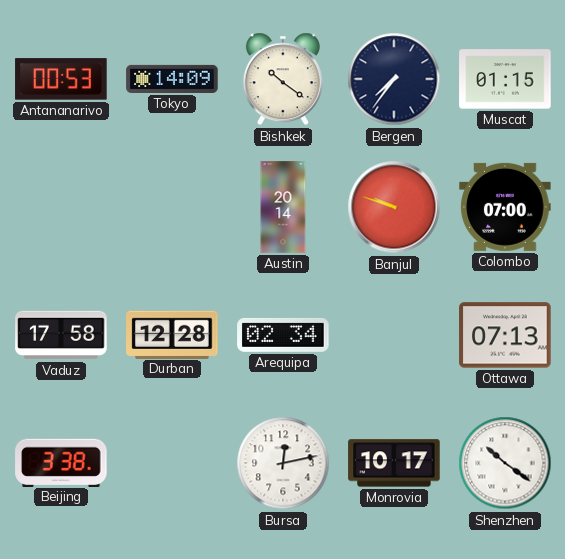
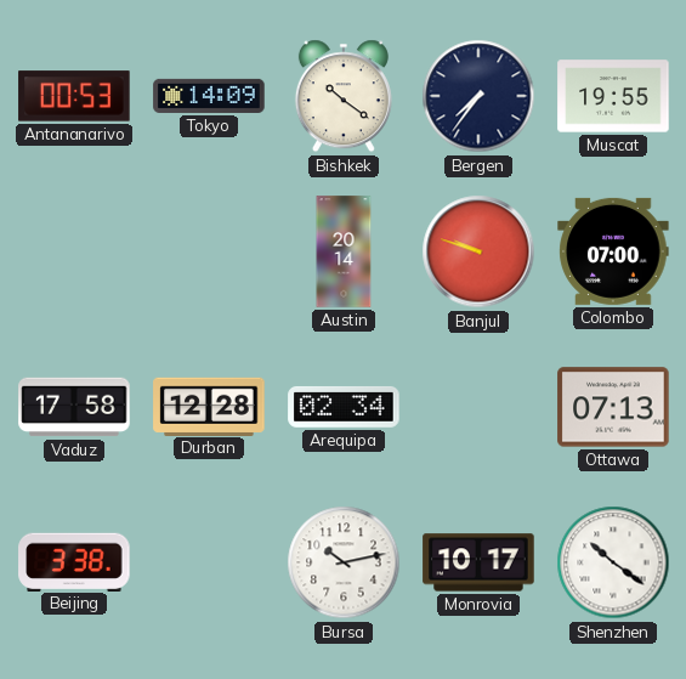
Muscat: 01:15 -> 19:55
Bursa: 12:13 -> 10:13
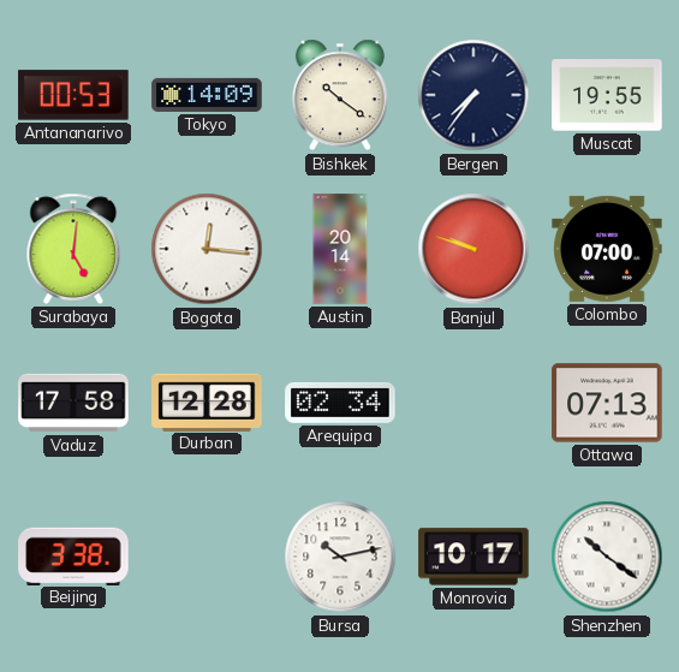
Surabaya: none -> 5:01
Bogota: none -> 12:16
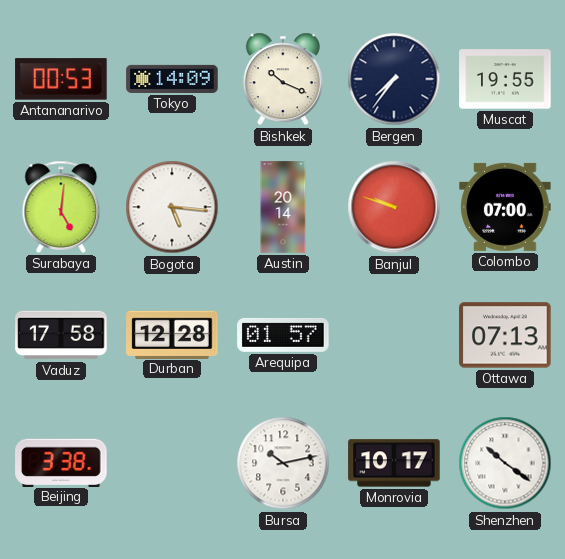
Bishkek: 10:21 -> 10:19
Bogota: 12:16 -> 5:16
Arequipa: 02:34 -> 01:57
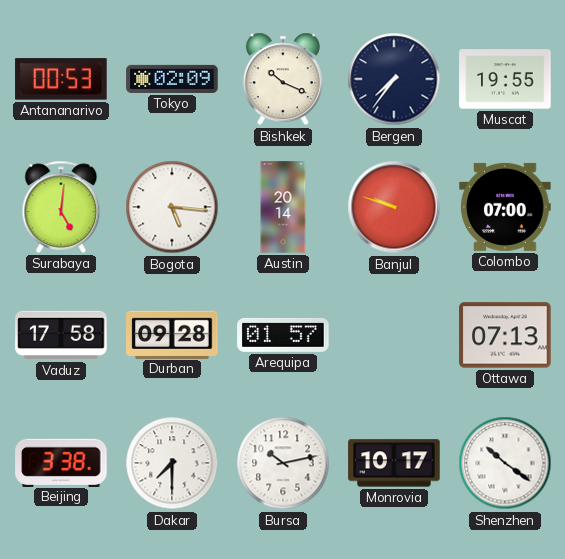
Tokyo: 14:09 -> 02:09
Durban: 12:28 -> 09:28
Dakar: none -> 7:30
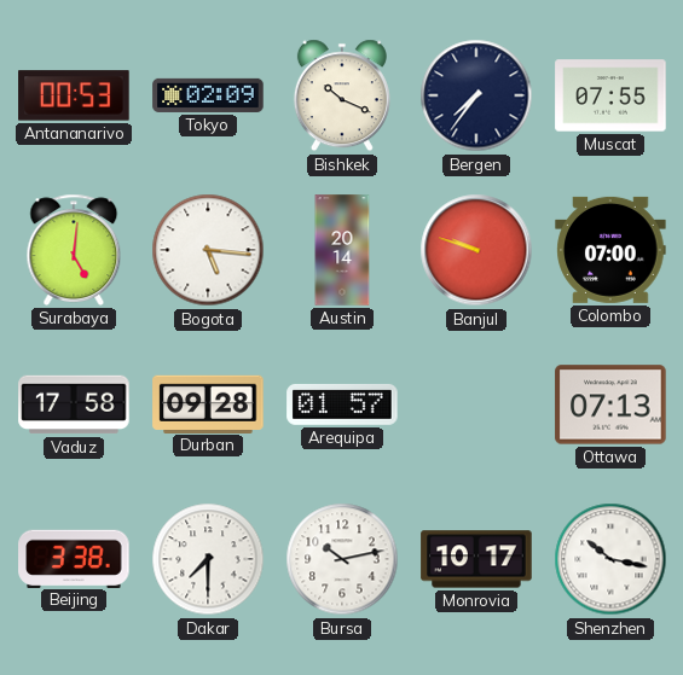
Muscat: 19:55 -> 07:55
Shenzhen: 10:21 -> 10:17
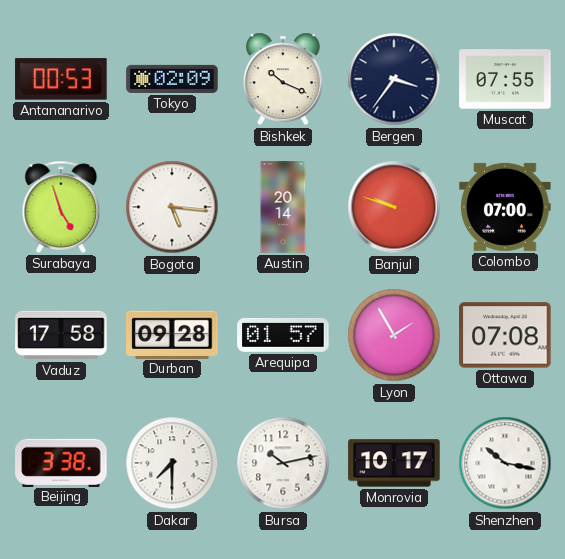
Bergen: 7:36 -> 3:36
Surabaya: 5:01 -> 4:57
Lyon: none -> 1:55
Ottawa: 07:13 -> 07:08
